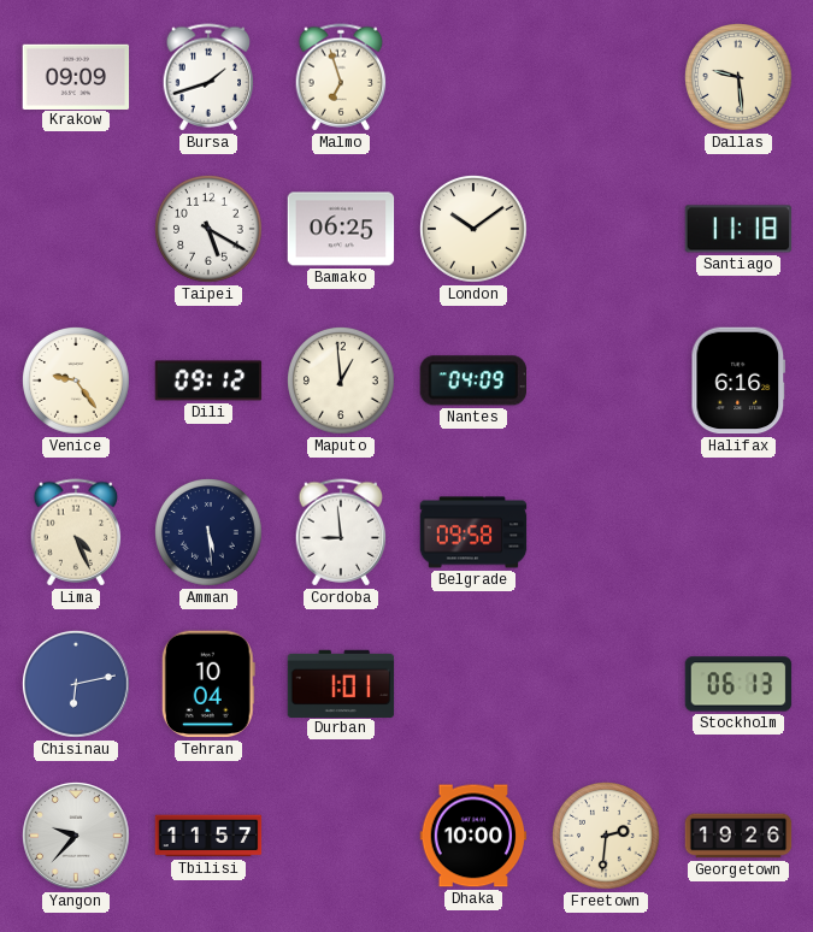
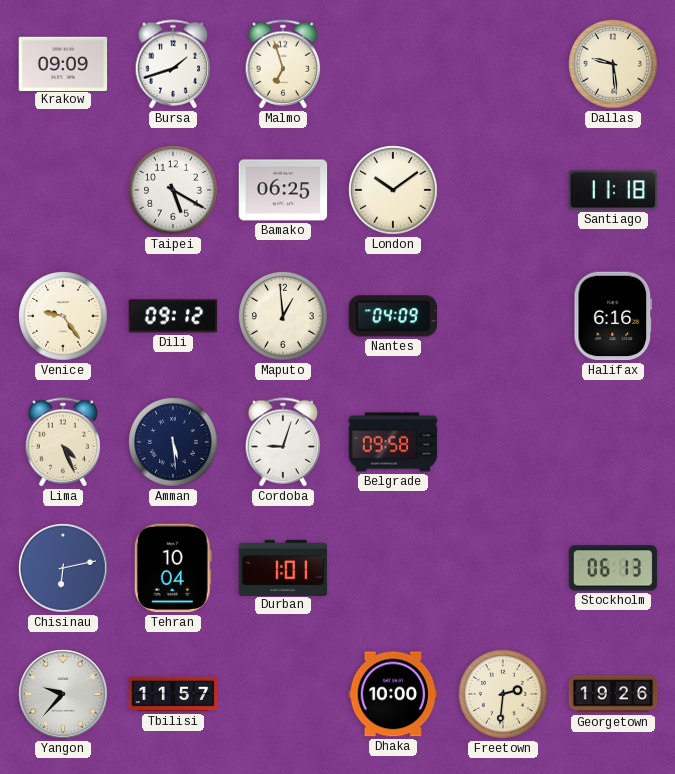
Cordoba: 8:59 -> 9:03
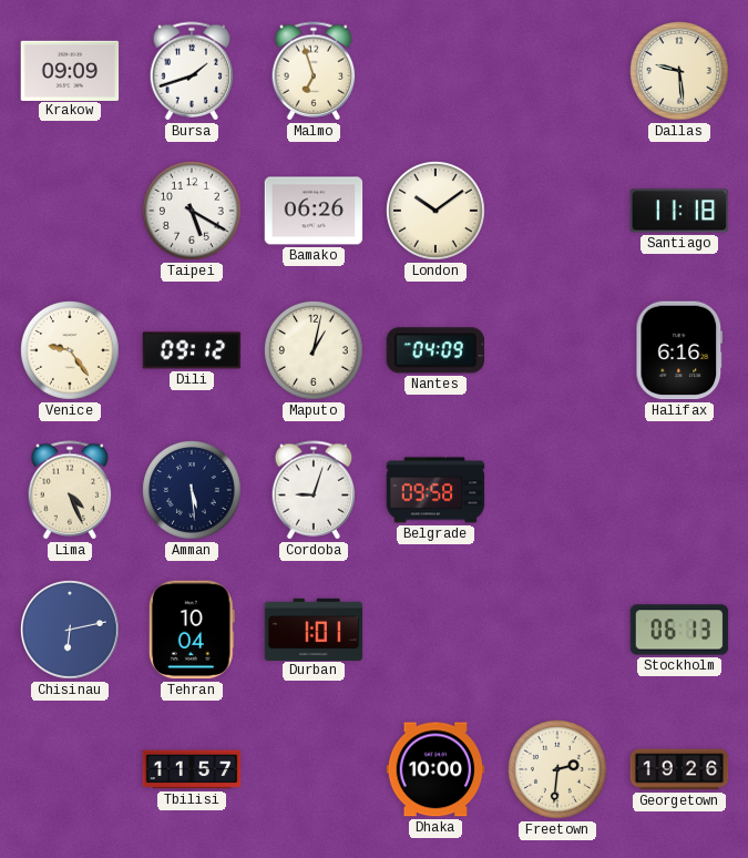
Bamako: 06:25 -> 06:26
Maputo: 12:59 -> 1:02
Yangon: 9:37 -> none
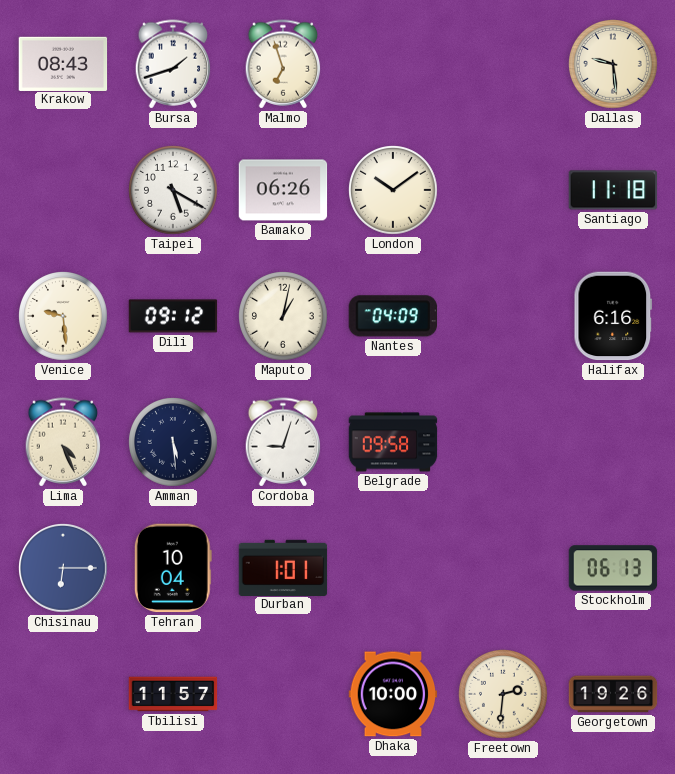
Krakow: 09:09 -> 08:43
Venice: 9:24 -> 9:29
Chisinau: 6:13 -> 6:15
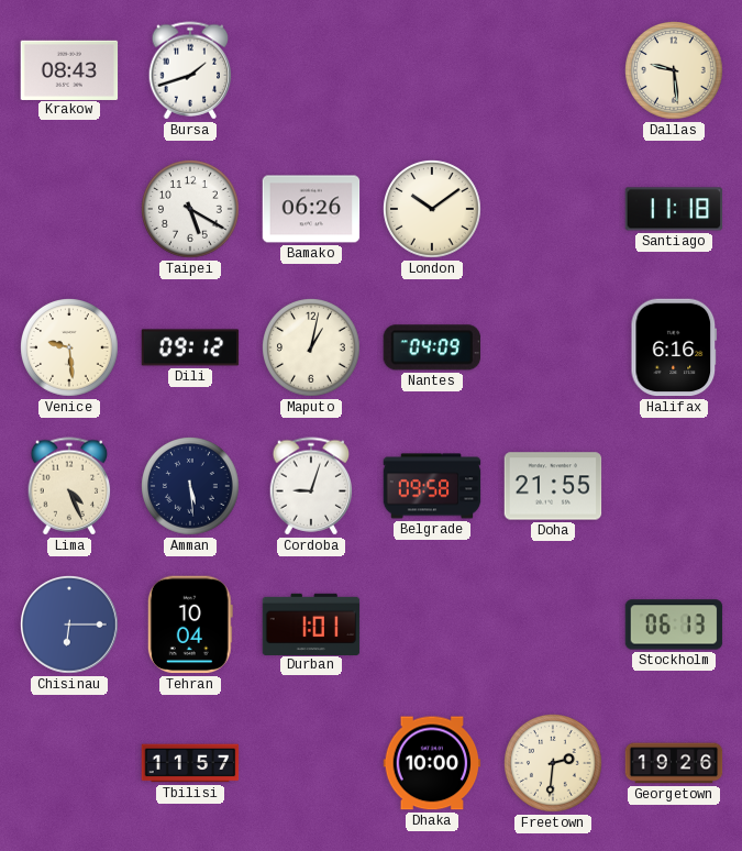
Malmo: 6:57 -> none
Doha: none -> 21:55
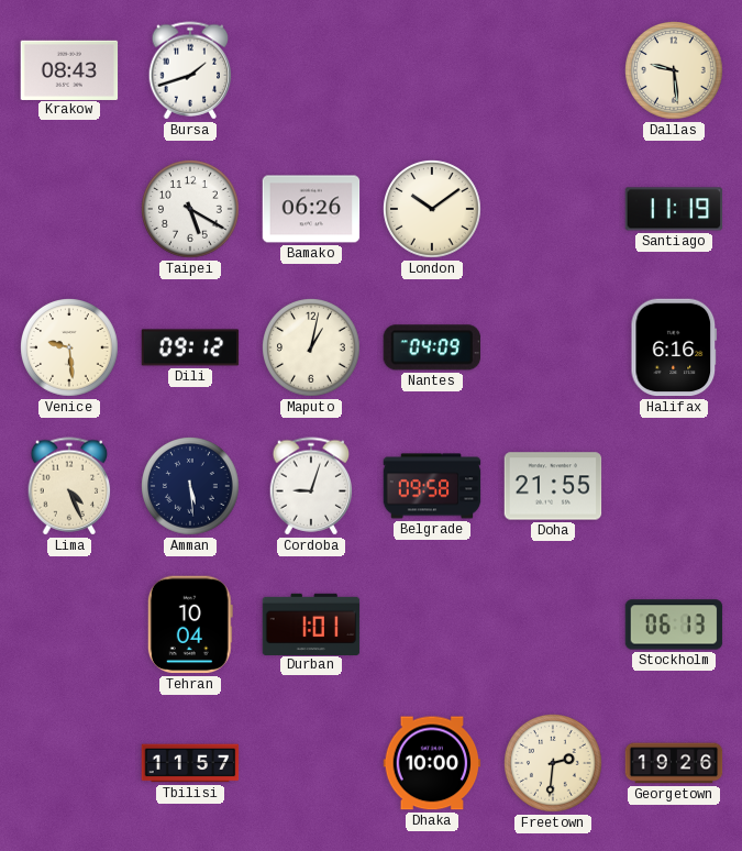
Santiago: 11:18 -> 11:19
Chisinau: 6:15 -> none
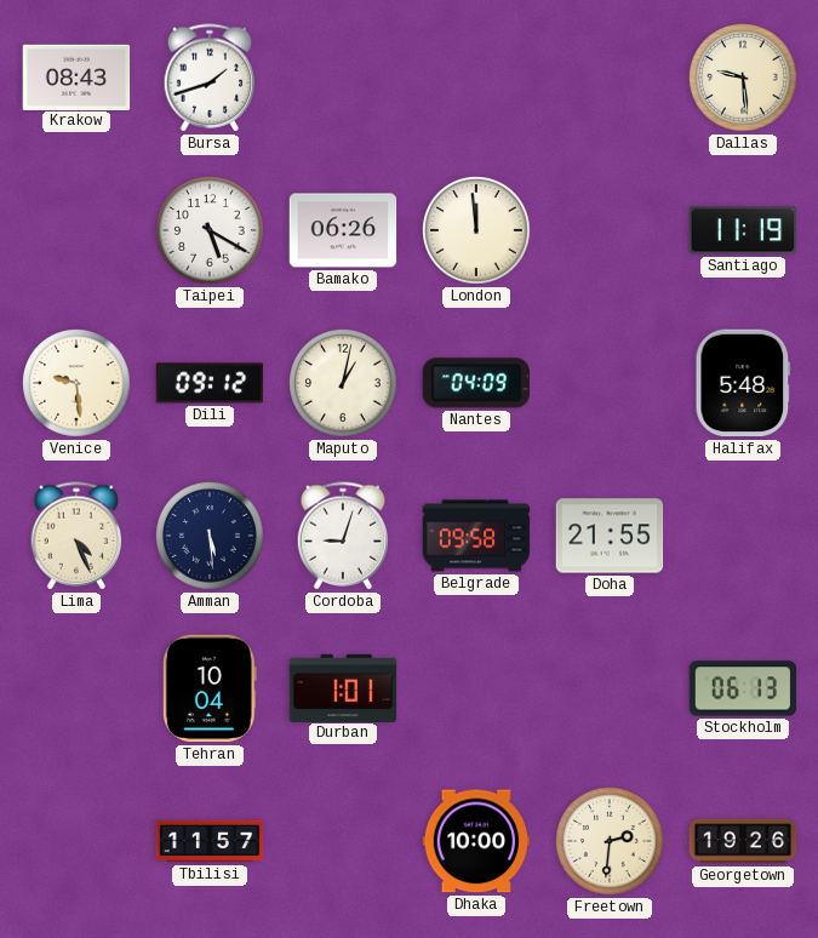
London: 10:09 -> 11:59
Halifax: 6:16 -> 5:48
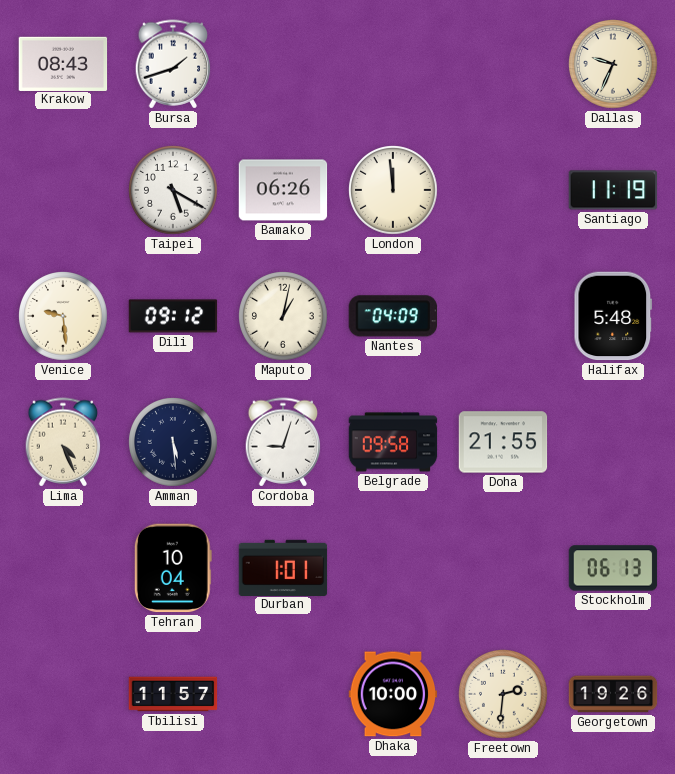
Dallas: 9:29 -> 9:34
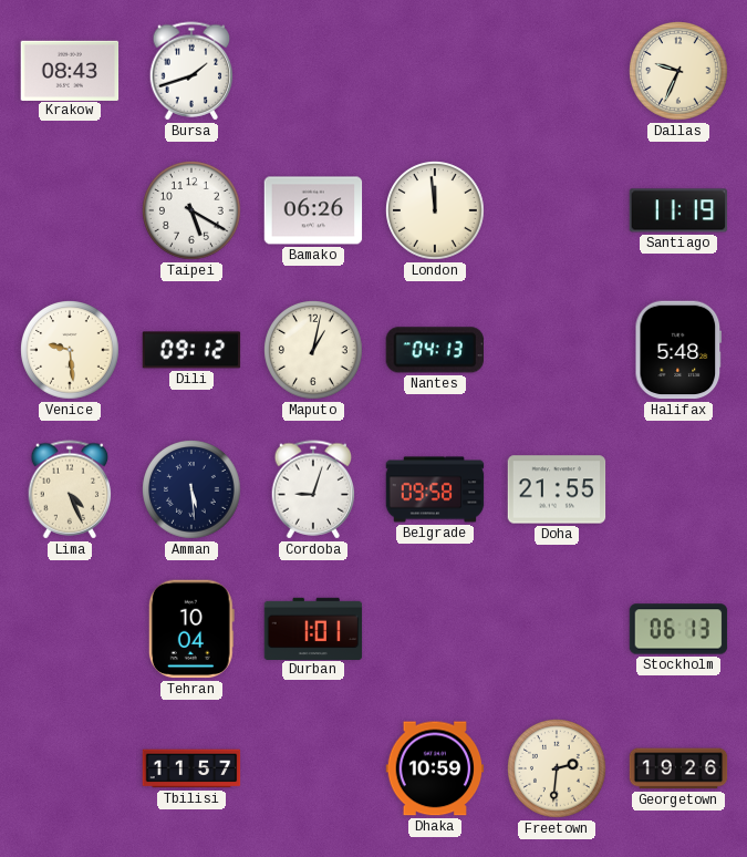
Nantes: 04:09 -> 04:13
Dhaka: 10:00 -> 10:59
